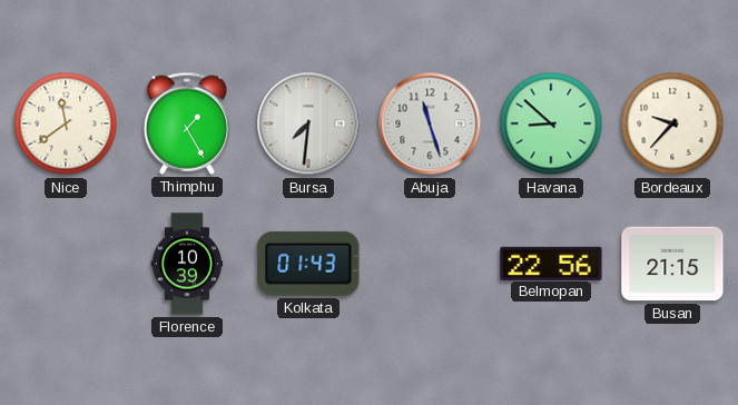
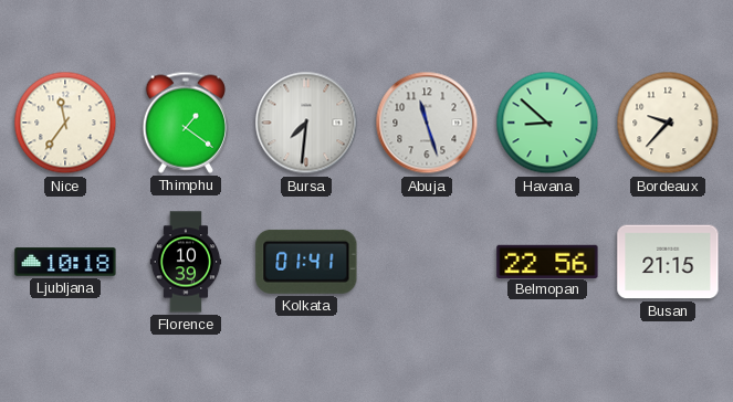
Nice: 11:39 -> 11:36
Thimphu: 1:25 -> 1:21
Ljubljana: none -> 10:18
Kolkata: 01:43 -> 01:41
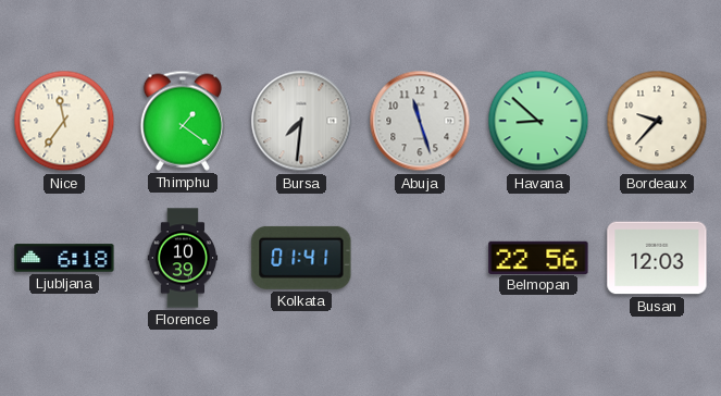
Ljubljana: 10:18 -> 6:18
Busan: 21:15 -> 12:03
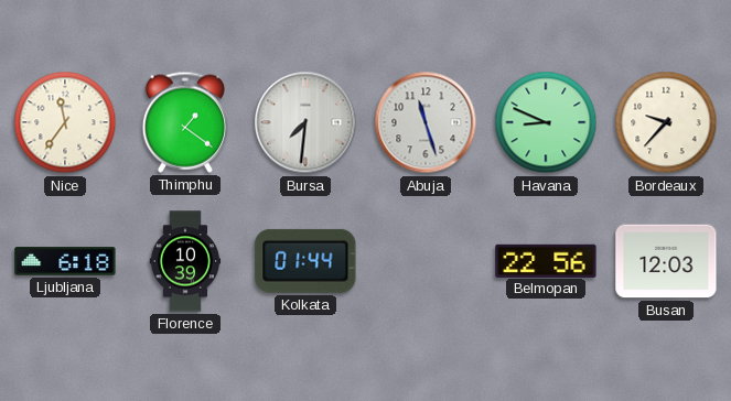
Havana: 8:52 -> 8:49
Kolkata: 01:41 -> 01:44
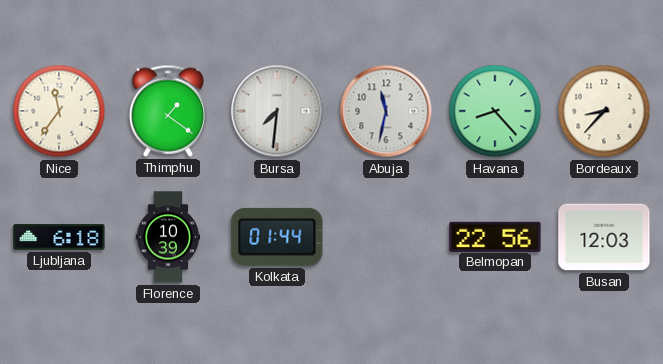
Abuja: 11:27 -> 11:32
Havana: 8:49 -> 8:23
Bordeaux: 9:37 -> 8:37
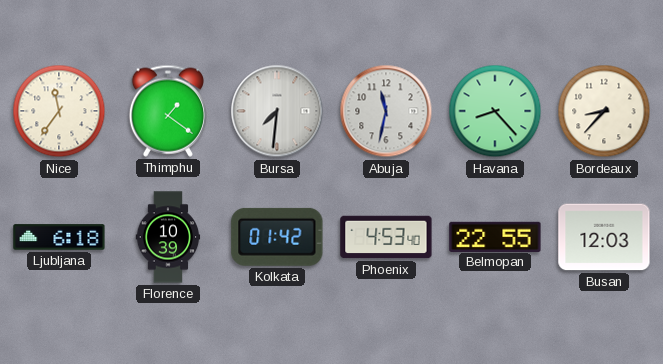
Kolkata: 01:44 -> 01:42
Phoenix: none -> 4:53
Belmopan: 22:56 -> 22:55
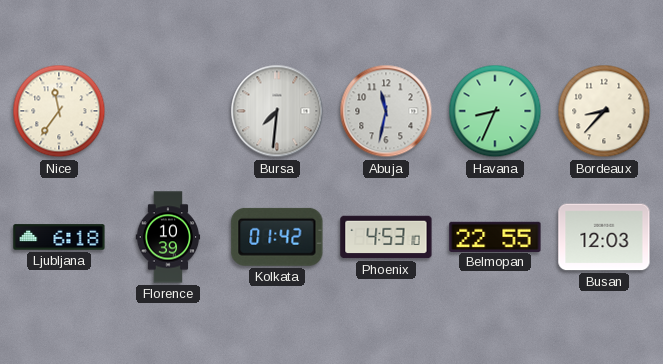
Thimphu: 1:21 -> none
Havana: 8:23 -> 8:34
Phoenix: 4:53:40 -> 4:53:10
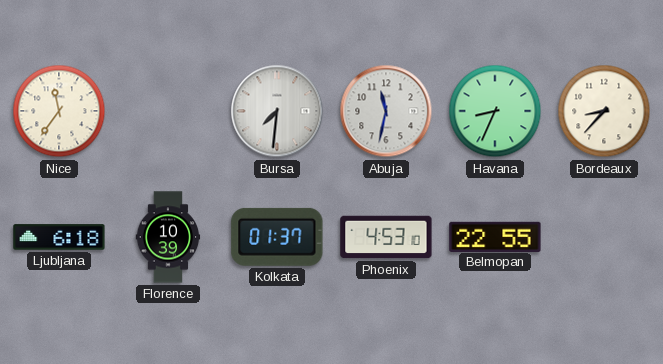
Kolkata: 01:42 -> 01:37
Busan: 12:03 -> none
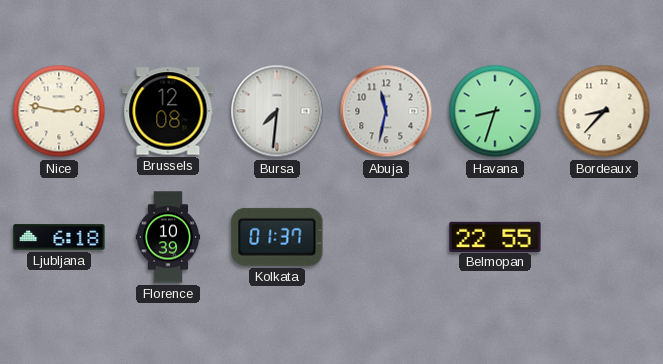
Nice: 11:36 -> 2:47
Brussels: none -> 12:08
Havana: 8:34 -> 8:33
Phoenix: 4:53 -> none
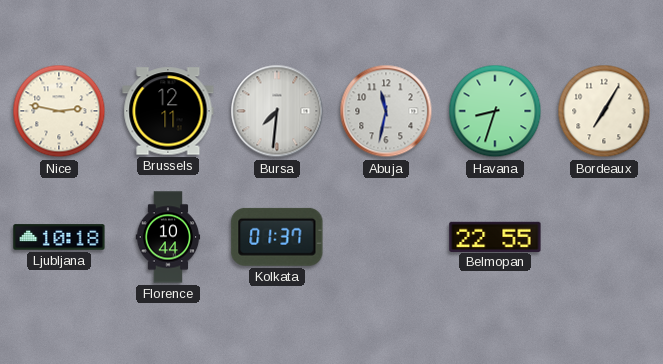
Brussels: 12:08 -> 12:11
Bordeaux: 8:37 -> 7:05
Ljubljana: 6:18 -> 10:18
Florence: 10:39 -> 10:44
